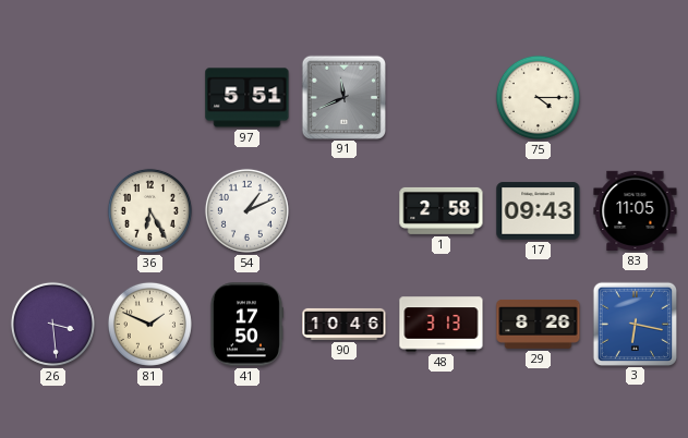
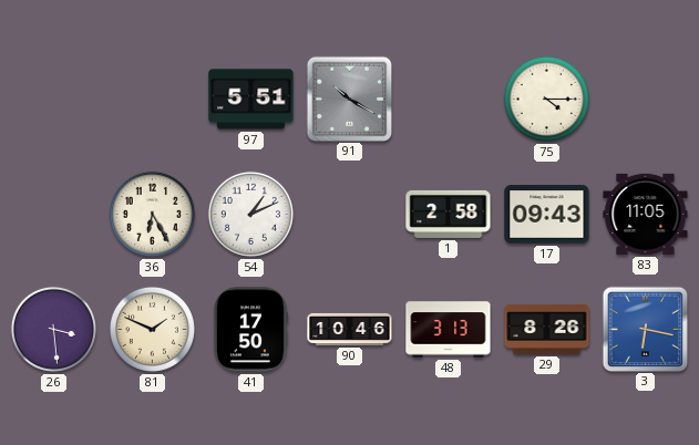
91: 11:41 -> 10:20
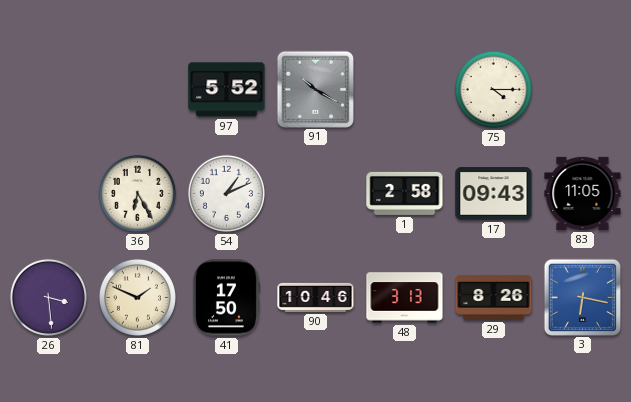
97: 5:51 -> 5:52
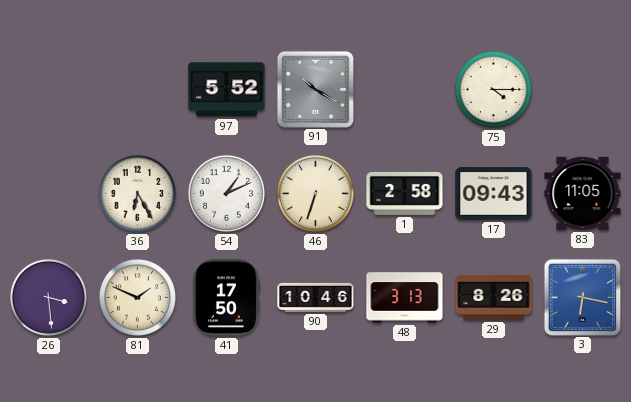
46: none -> 6:33
